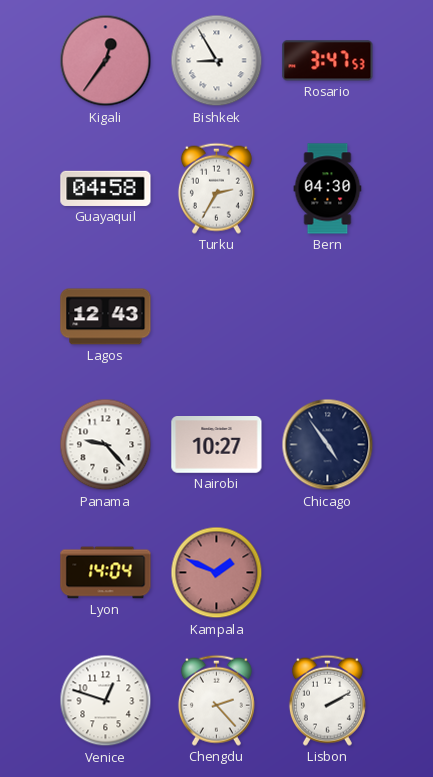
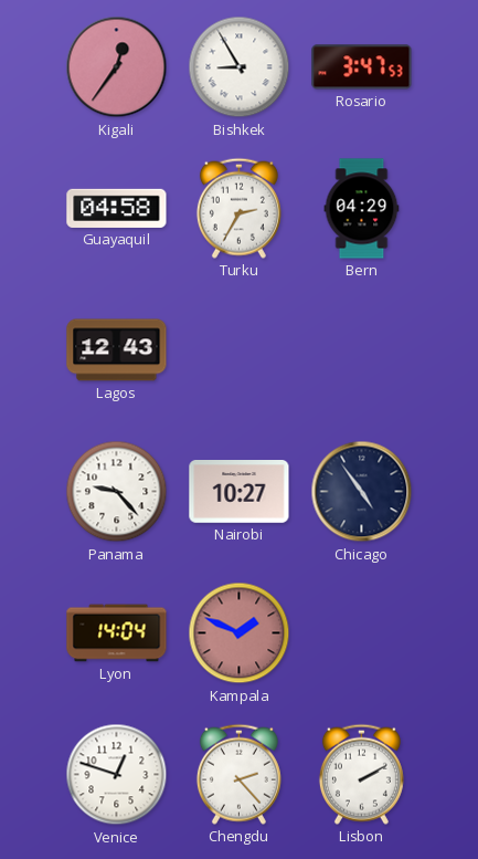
Bern: 04:30 -> 04:29
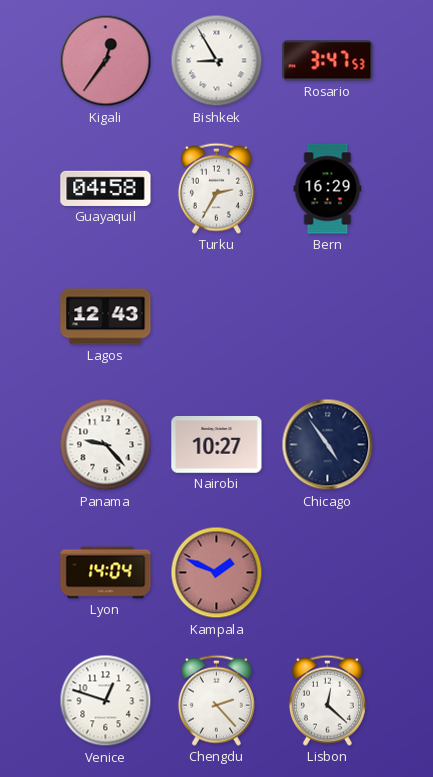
Bern: 04:29 -> 16:29
Lisbon: 2:10 -> 12:22
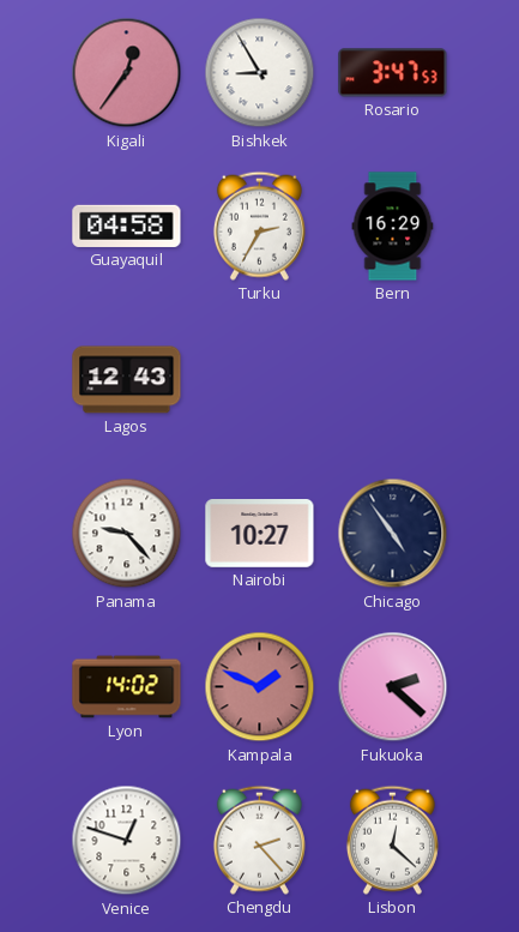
Lyon: 14:04 -> 14:02
Fukuoka: none -> 2:22
